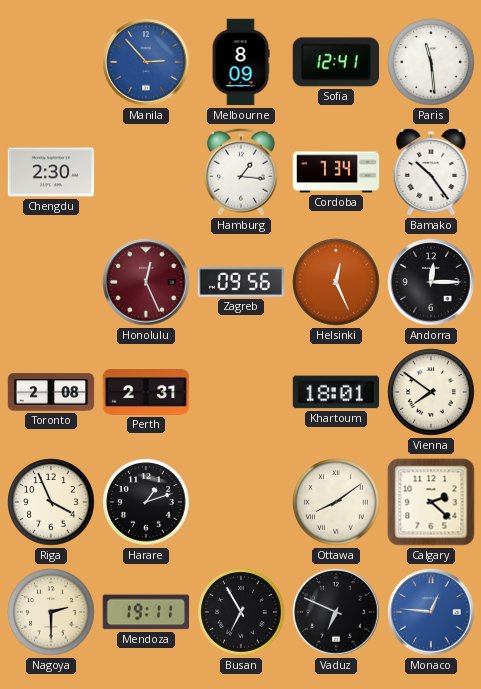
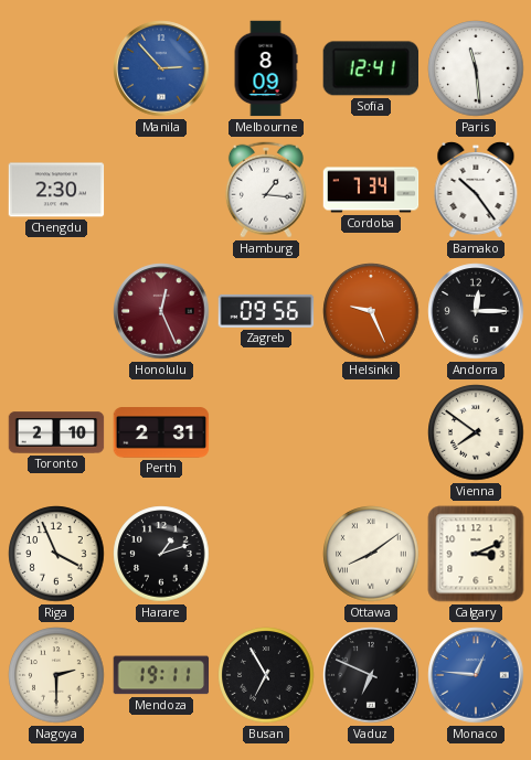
Helsinki: 12:26 -> 9:26
Toronto: 2:08 -> 2:10
Khartoum: 18:01 -> none
Calgary: 2:22 -> 3:11
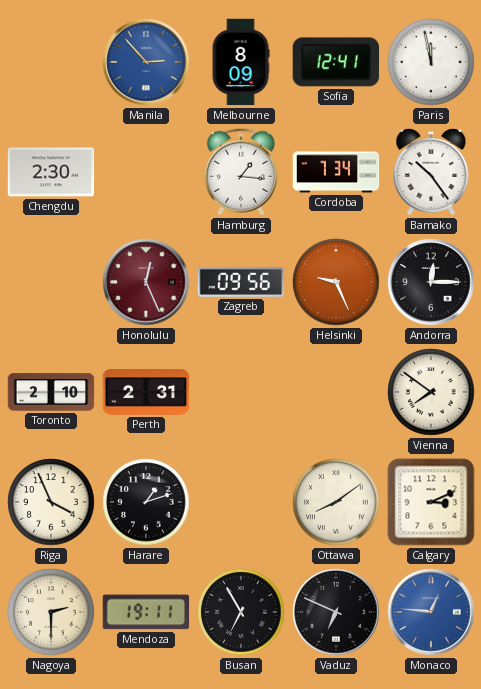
Paris: 11:29 -> 11:58
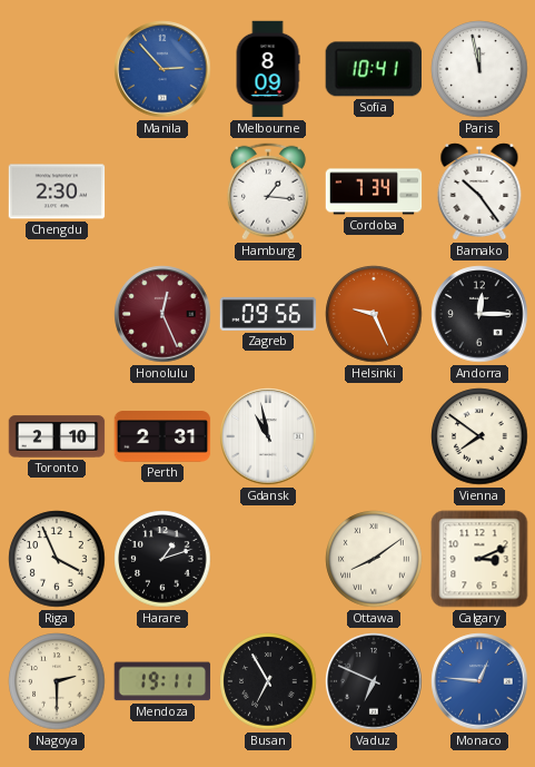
Sofia: 12:41 -> 10:41
Gdansk: none -> 10:58
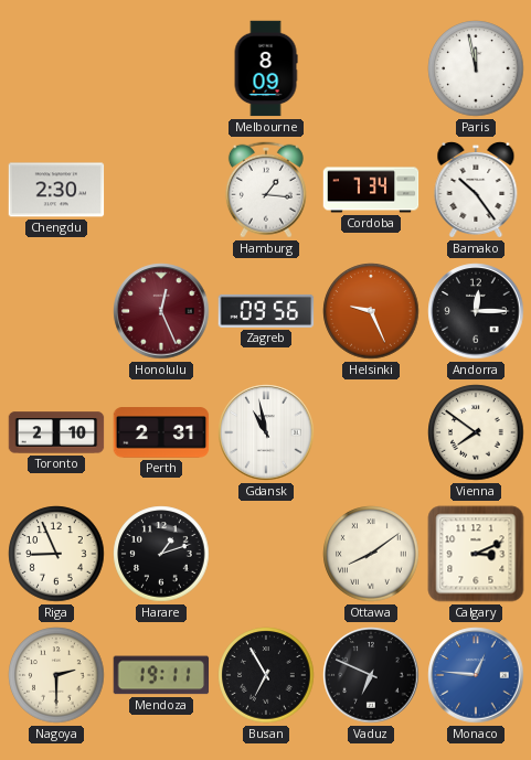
Manila: 2:53 -> none
Sofia: 10:41 -> none
Riga: 3:56 -> 8:56
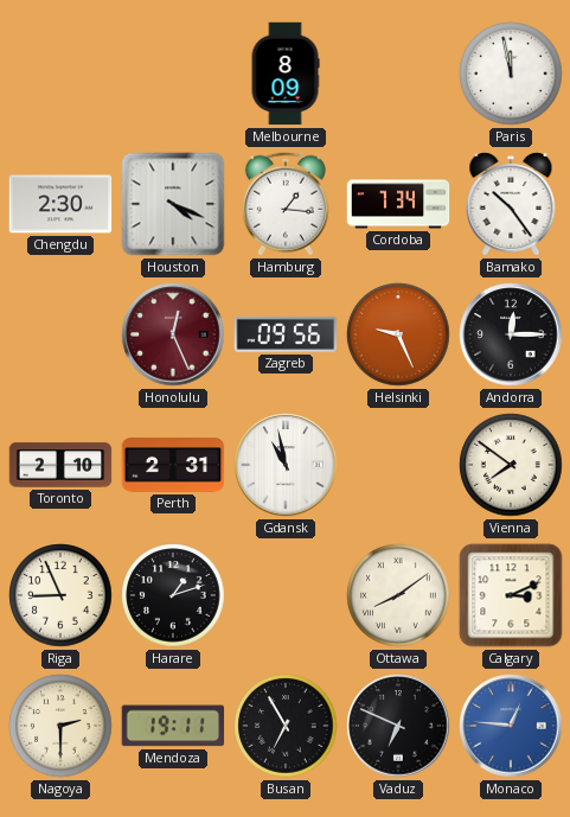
Houston: none -> 4:19
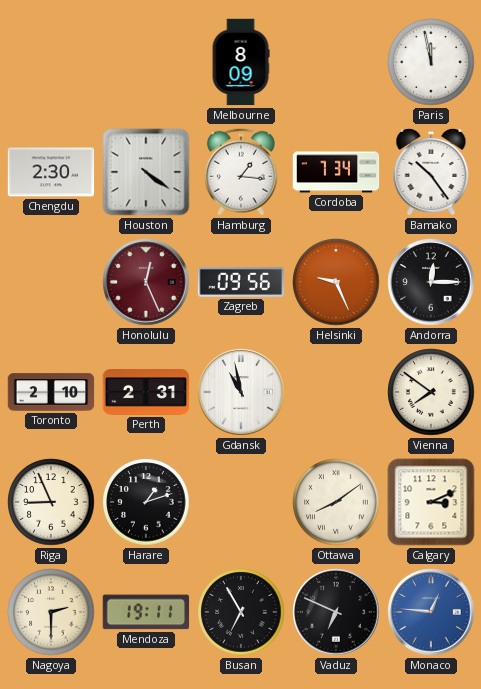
Houston: 4:19 -> 4:21
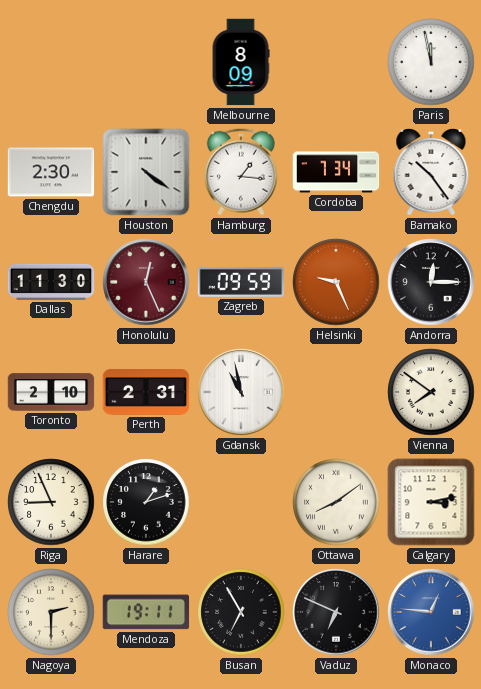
Dallas: none -> 11:30
Zagreb: 09:56 -> 09:59
Calgary: 3:11 -> 3:13
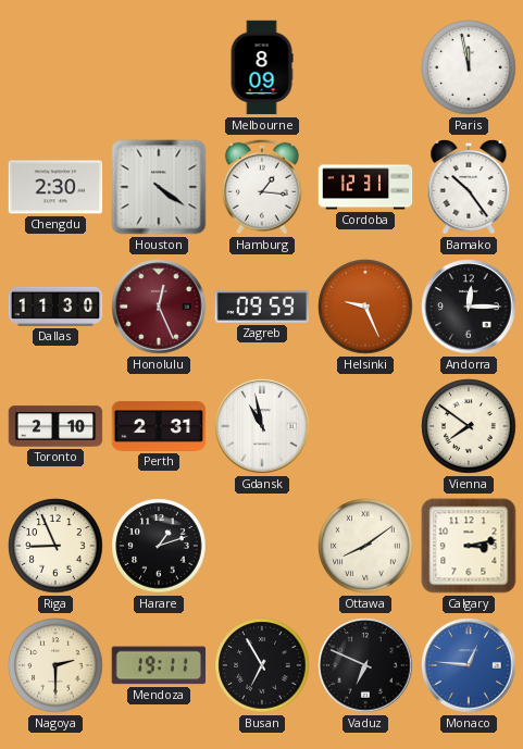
Cordoba: 7:34 -> 12:31
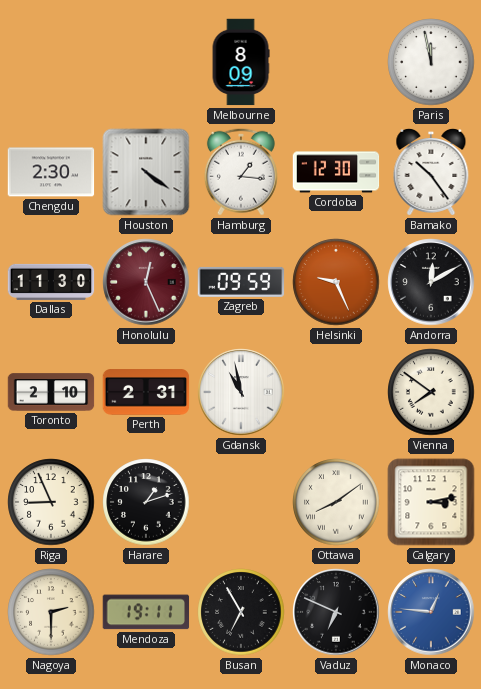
Cordoba: 12:31 -> 12:30
Andorra: 12:15 -> 12:10
